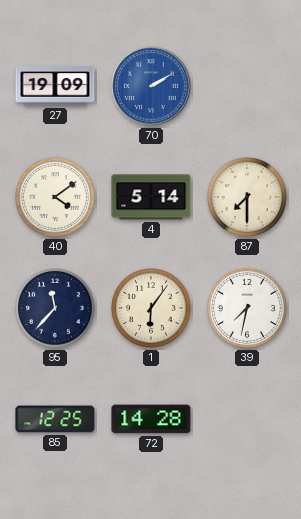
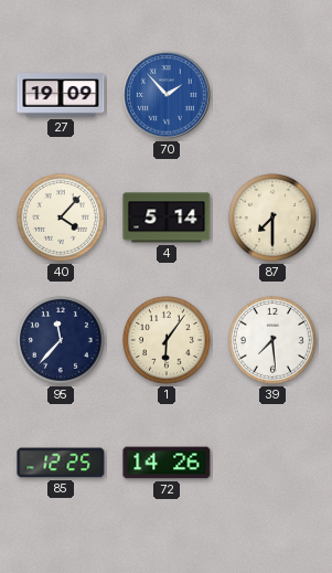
70: 2:10 -> 1:53
40: 4:09 -> 4:07
39: 7:32 -> 7:29
72: 14:28 -> 14:26
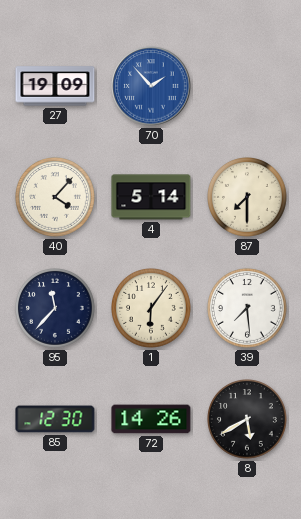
85: 12:25 -> 12:30
8: none -> 5:40
